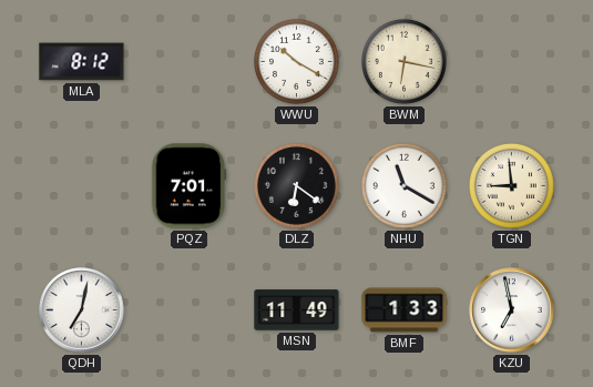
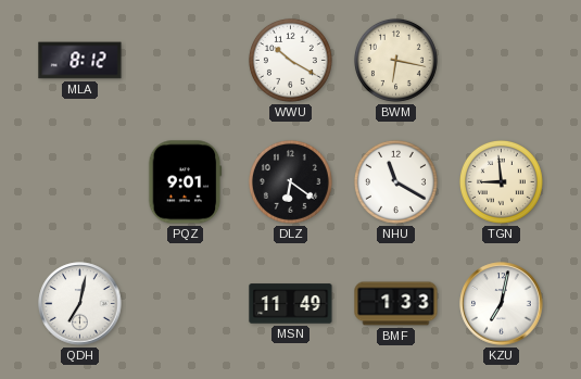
PQZ: 7:01 -> 9:01
KZU: 6:58 -> 7:02
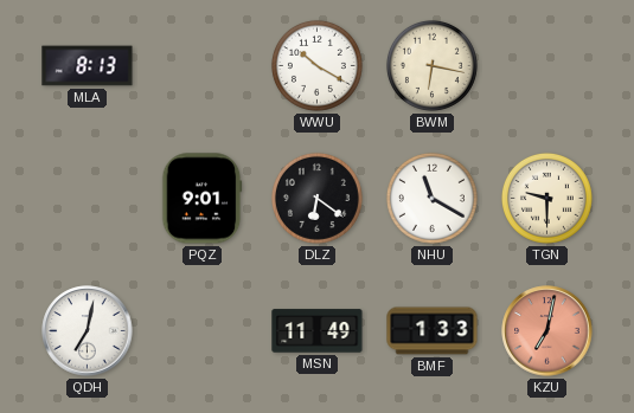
MLA: 8:12 -> 8:13
TGN: 8:59 -> 9:30
KZU dial: white -> salmon
